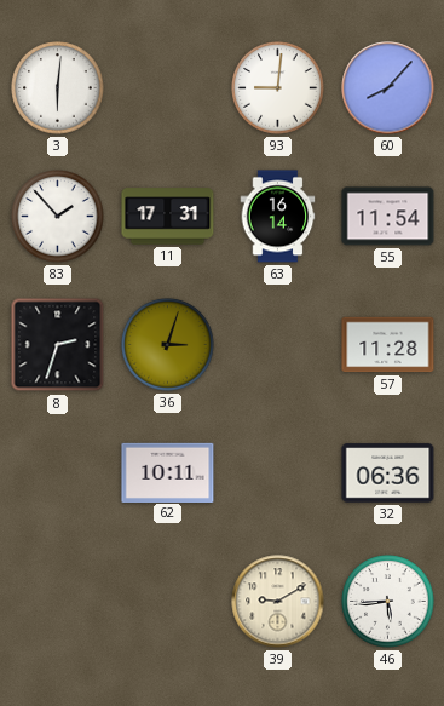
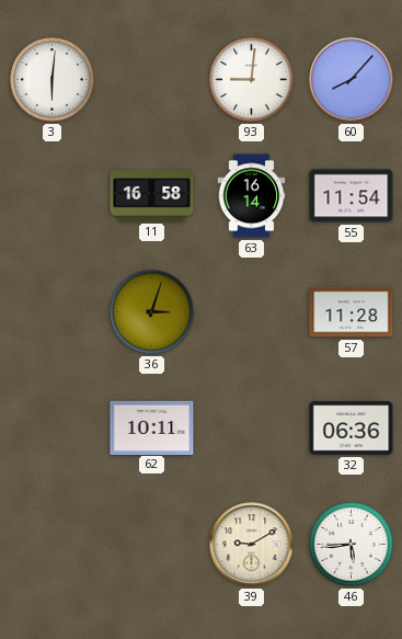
83: 1:53 -> none
11: 17:31 -> 16:58
8: 2:33 -> none
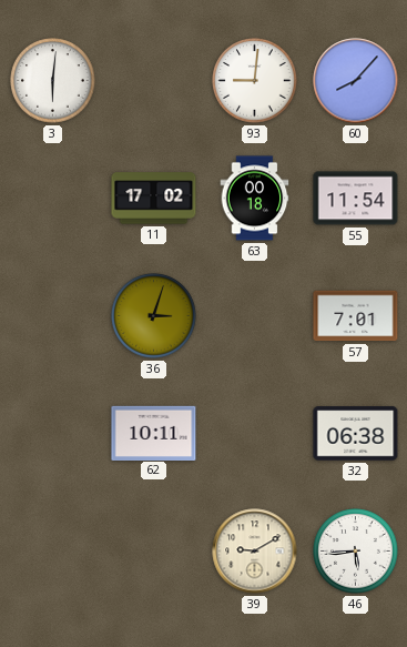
11: 16:58 -> 17:02
63: 16:14 -> 00:18
57: 11:28 -> 7:01
32: 06:36 -> 06:38
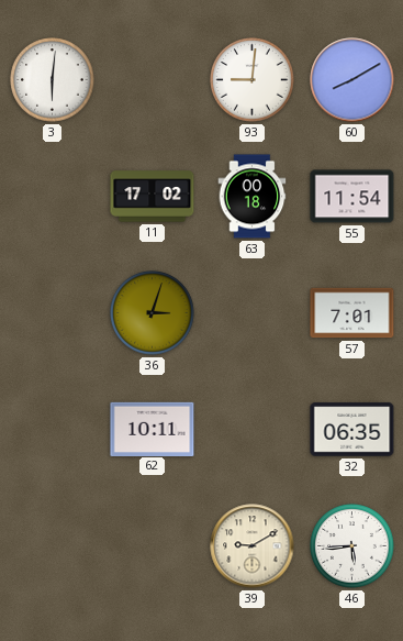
60: 8:07 -> 8:10
32: 06:38 -> 06:35
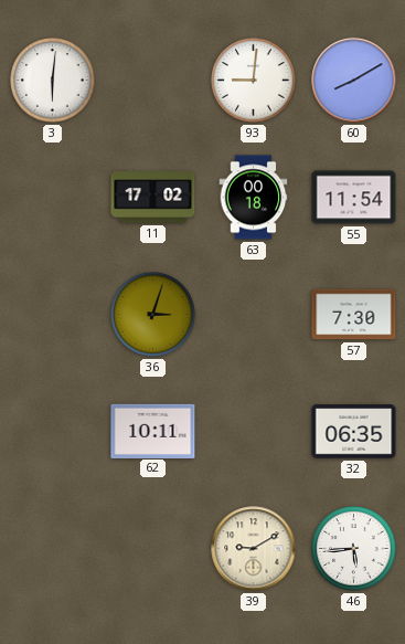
57: 7:01 -> 7:30
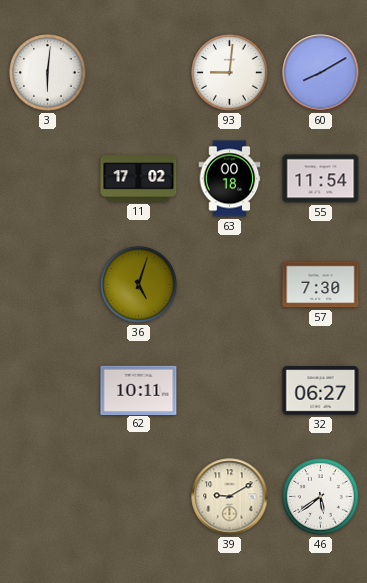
36: 3:03 -> 5:03
32: 06:35 -> 06:27
46: 5:44 -> 5:39
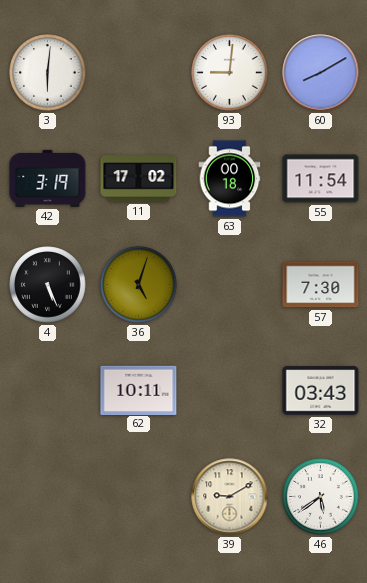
42: none -> 3:19
4: none -> 5:26
32: 06:27 -> 03:43
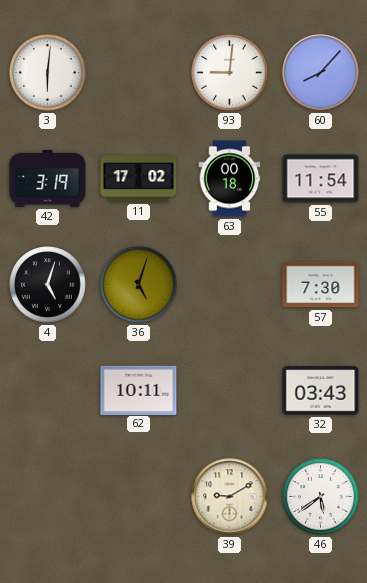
60: 8:10 -> 8:07
4: 5:26 -> 5:03
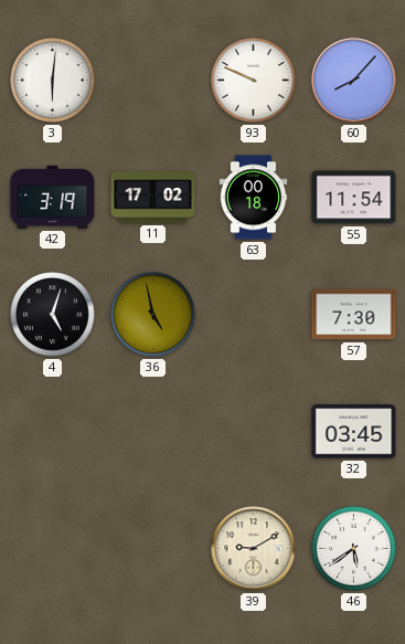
93: 9:01 -> 9:49
36: 5:03 -> 4:58
62: 10:11 -> none
32: 03:43 -> 03:45
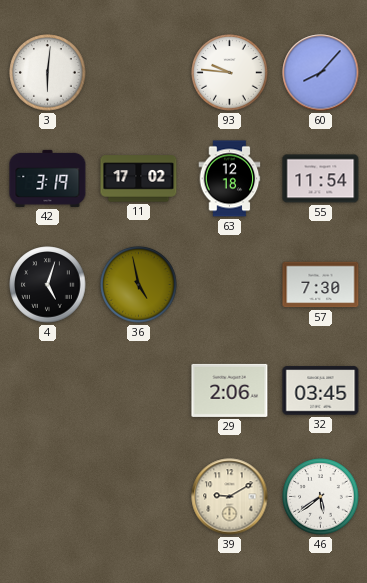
93: 9:49 -> 9:46
63: 00:18 -> 12:18
29: none -> 2:06
